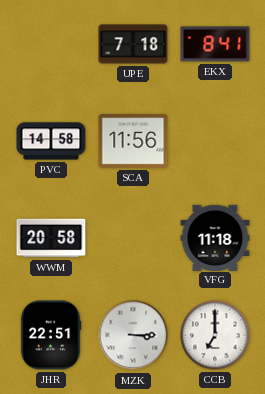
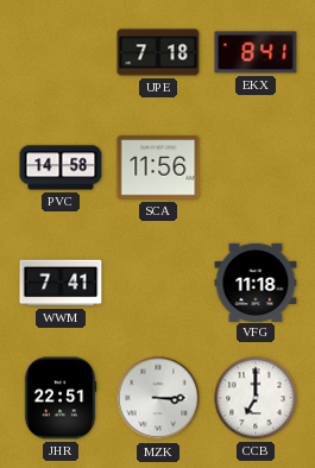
WWM: 20:58 -> 7:41
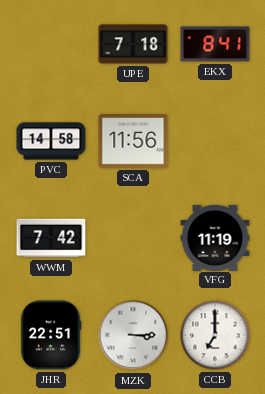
WWM: 7:41 -> 7:42
VFG: 11:18 -> 11:19
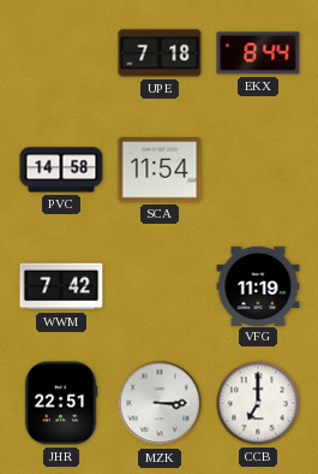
EKX: 8:41 -> 8:44
SCA: 11:56 -> 11:54
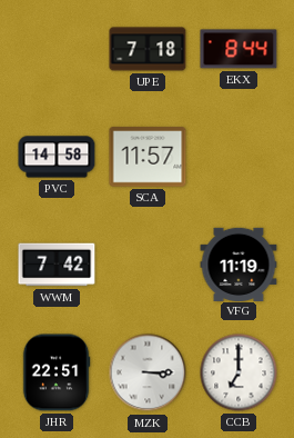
SCA: 11:54 -> 11:57
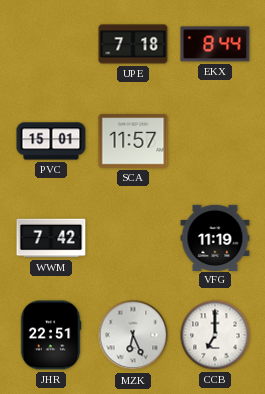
PVC: 14:58 -> 15:01
MZK: 3:15 -> 6:26
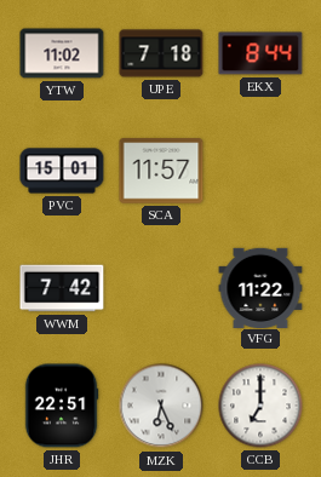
YTW: none -> 11:02
VFG: 11:19 -> 11:22
